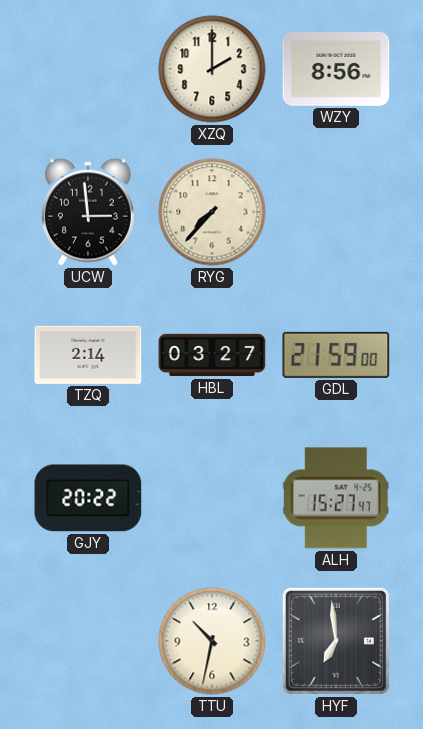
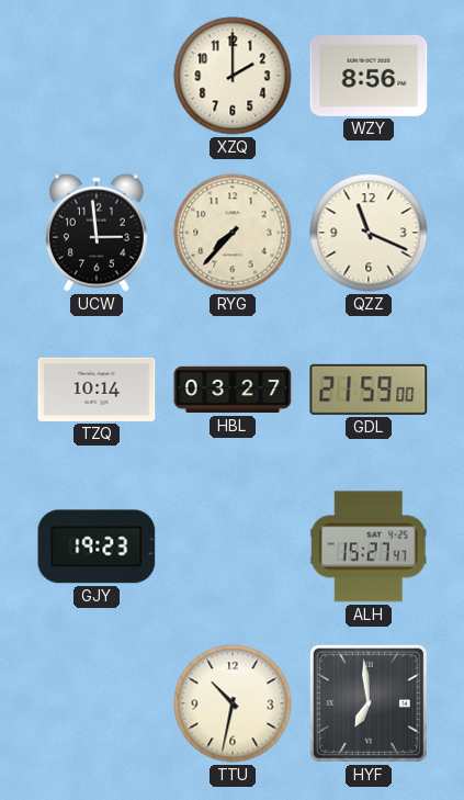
QZZ: none -> 11:19
TZQ: 2:14 -> 10:14
GJY: 20:22 -> 19:23
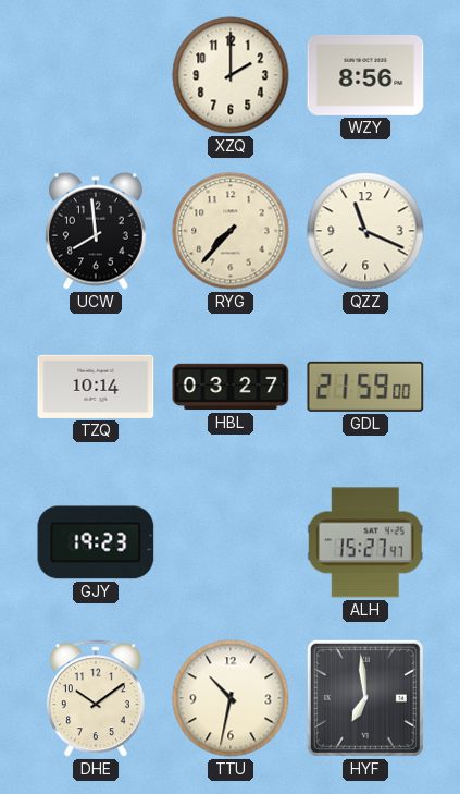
UCW: 2:59 -> 7:59
DHE: none -> 10:09
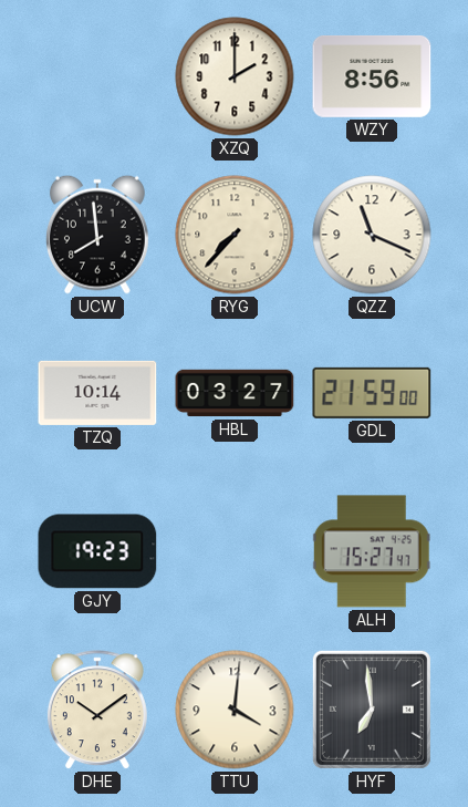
TTU: 10:32 -> 4:01
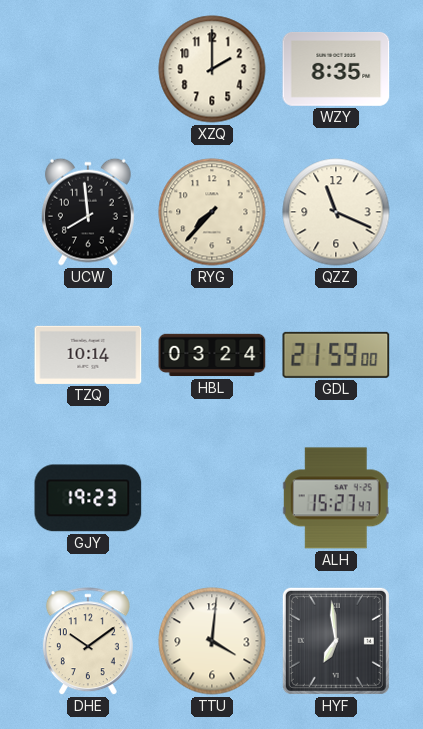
WZY: 8:56 -> 8:35
HBL: 03:27 -> 03:24
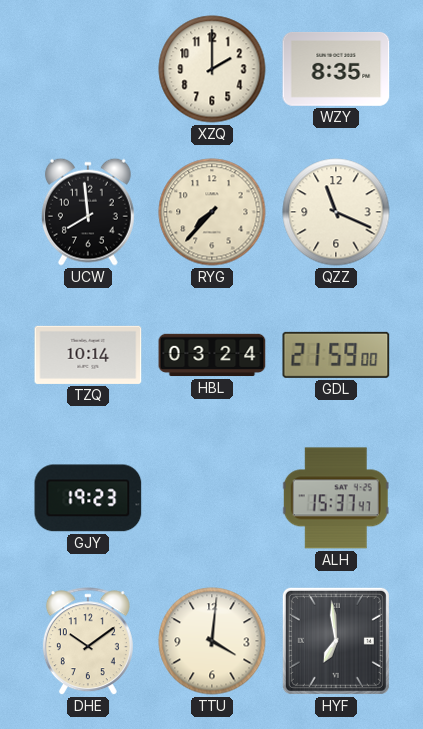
ALH: 15:27 -> 15:37
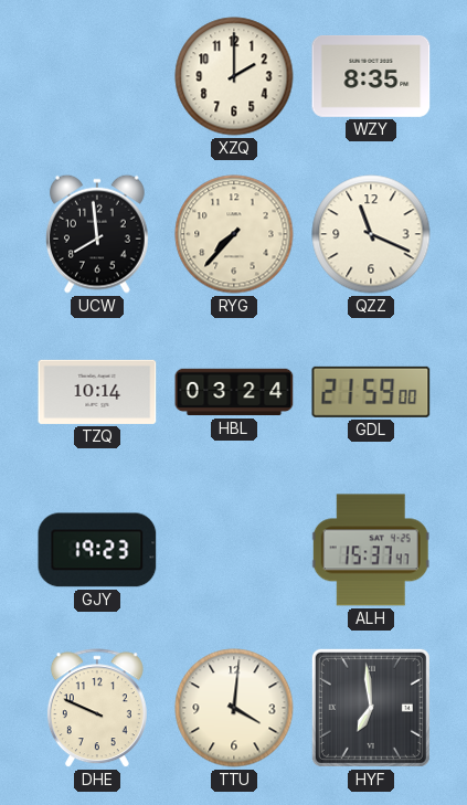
DHE: 10:09 -> 9:49
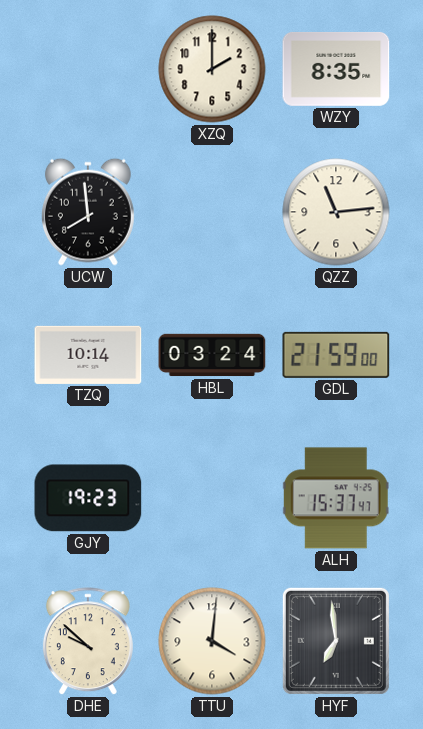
RYG: 7:37 -> none
QZZ: 11:19 -> 11:14
DHE: 9:49 -> 9:52
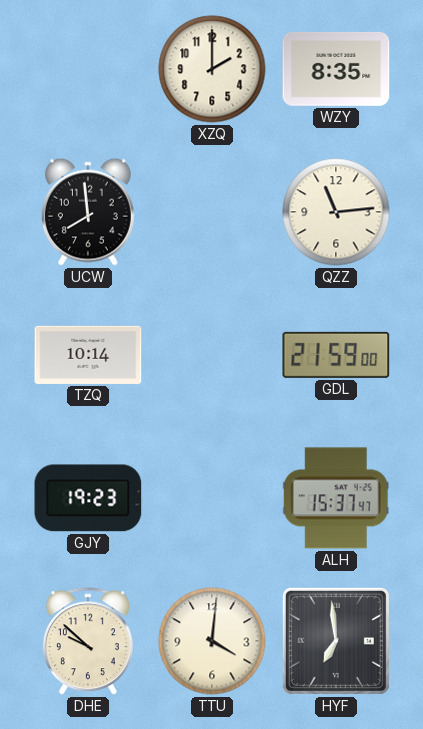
HBL: 03:24 -> none
